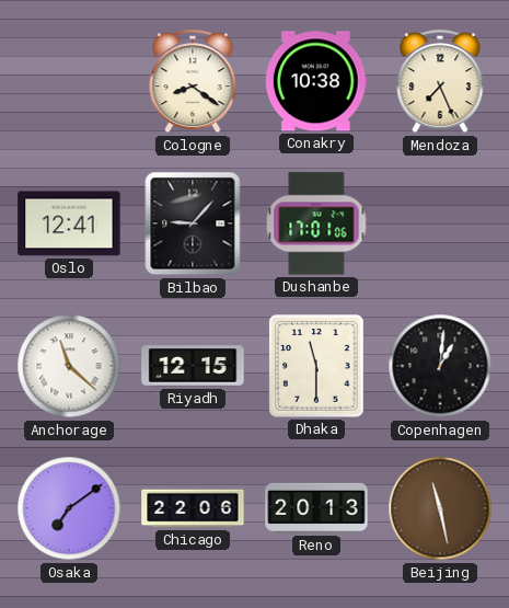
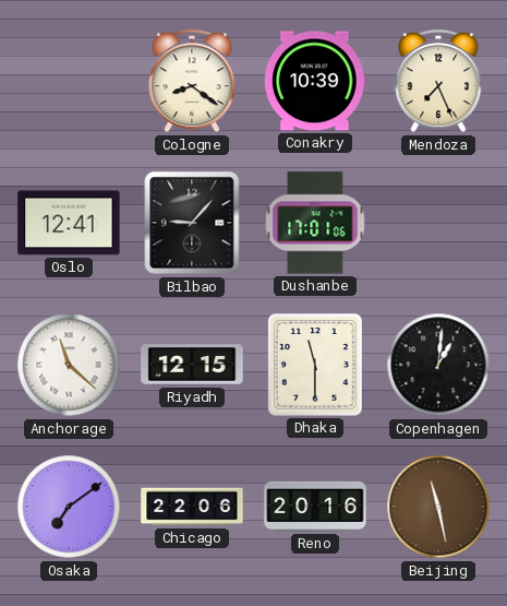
Conakry: 10:38 -> 10:39
Reno: 20:13 -> 20:16
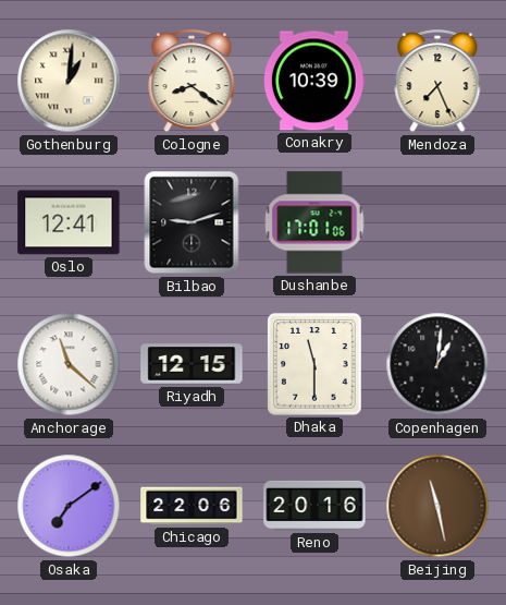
Gothenburg: none -> 1:01
Bilbao: 9:07 -> 9:12
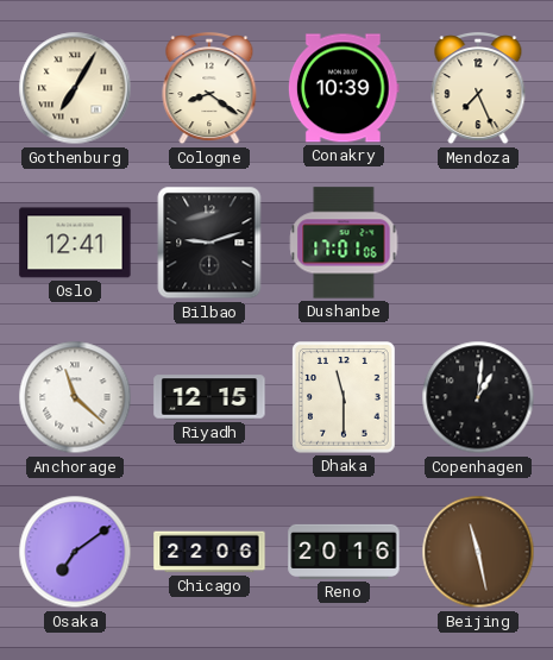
Gothenburg: 1:01 -> 7:05
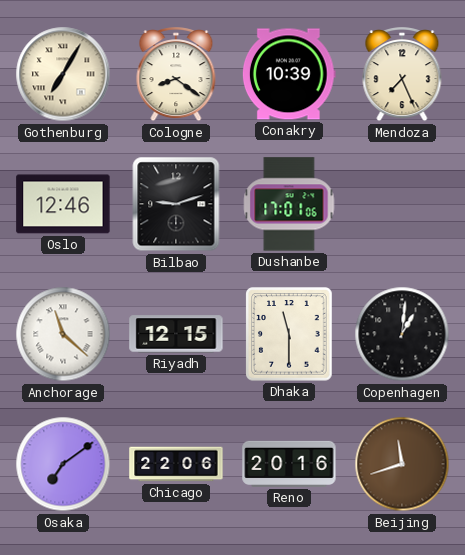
Oslo: 12:41 -> 12:46
Beijing: 11:28 -> 11:42
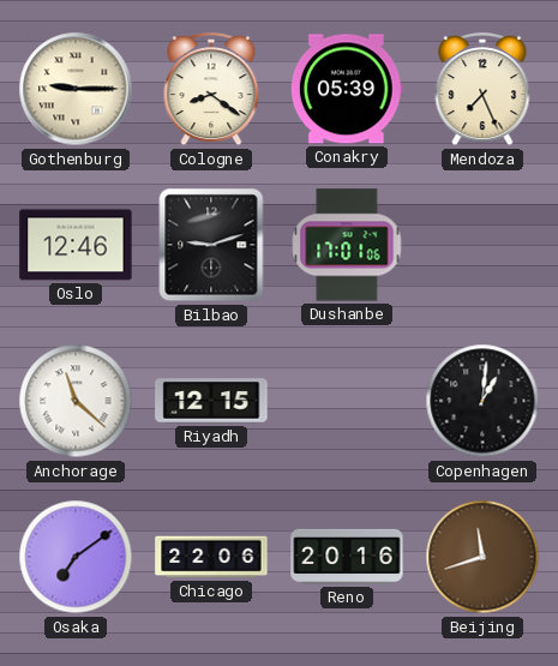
Gothenburg: 7:05 -> 9:15
Conakry: 10:39 -> 05:39
Dhaka: 11:30 -> none
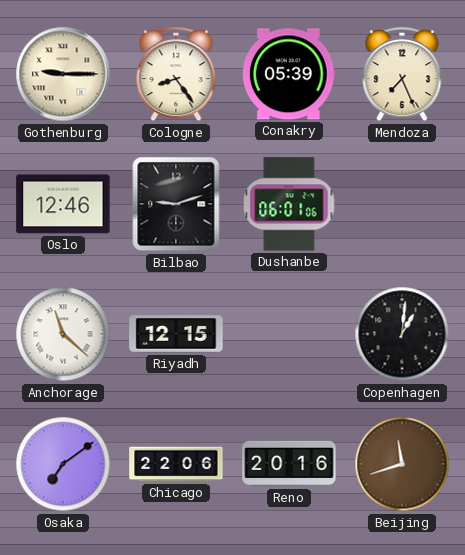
Cologne: 8:21 -> 8:24
Dushanbe: 17:01 -> 06:01
